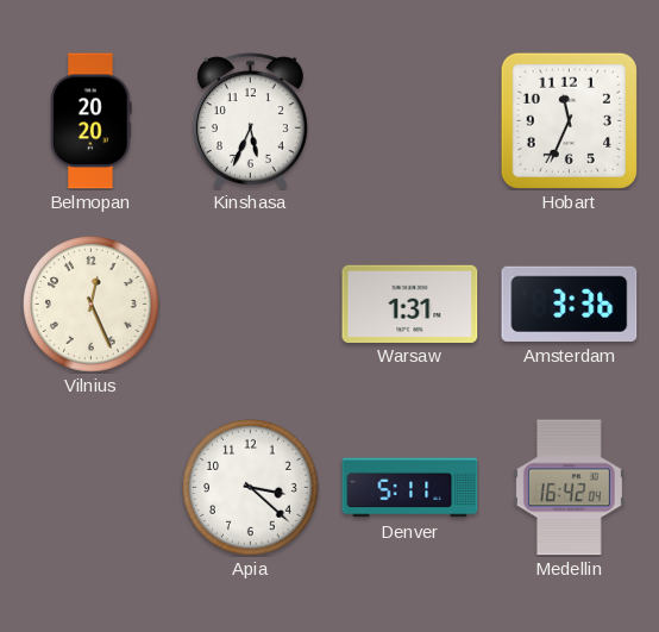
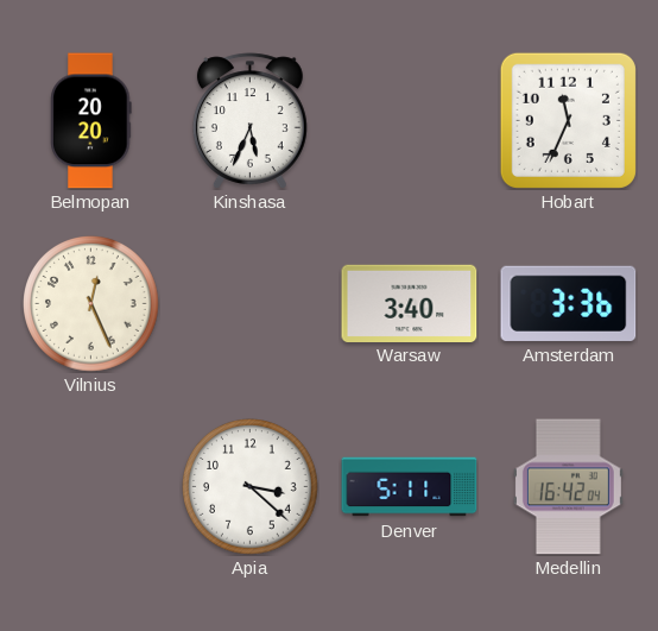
Warsaw: 1:31 -> 3:40
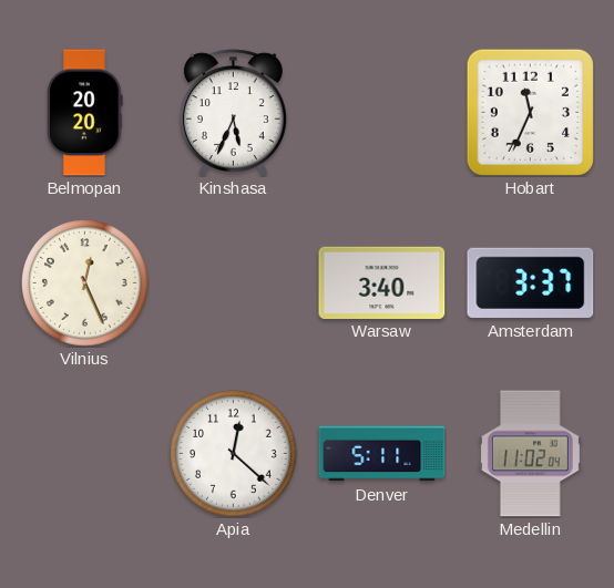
Amsterdam: 3:36 -> 3:37
Apia: 3:22 -> 12:22
Medellin: 16:42 -> 11:02
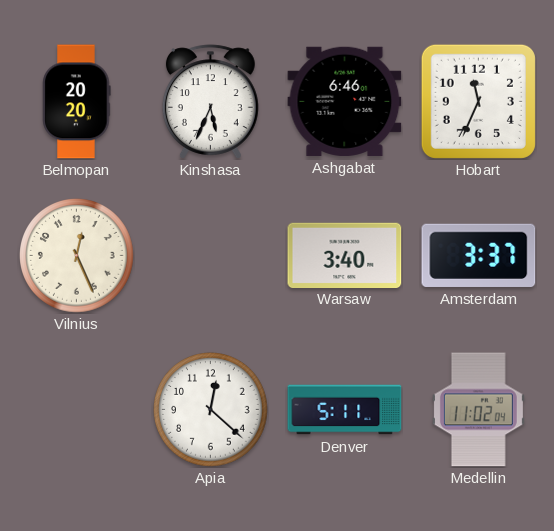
Ashgabat: none -> 6:46
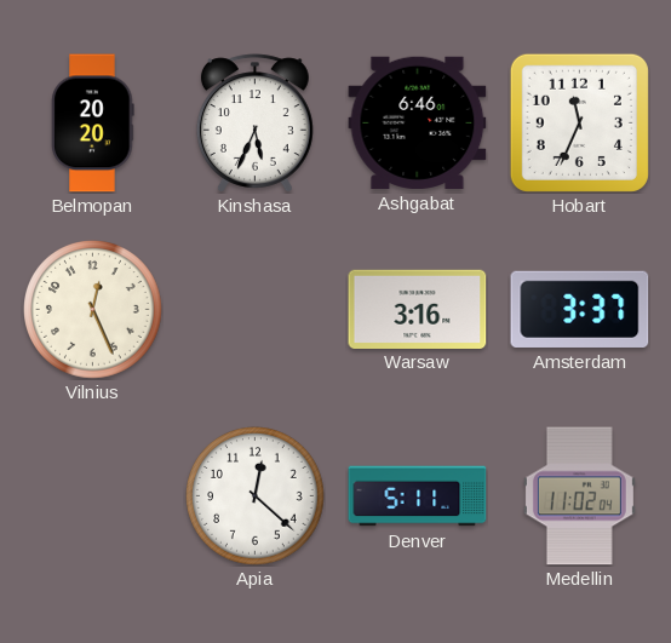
Warsaw: 3:40 -> 3:16
